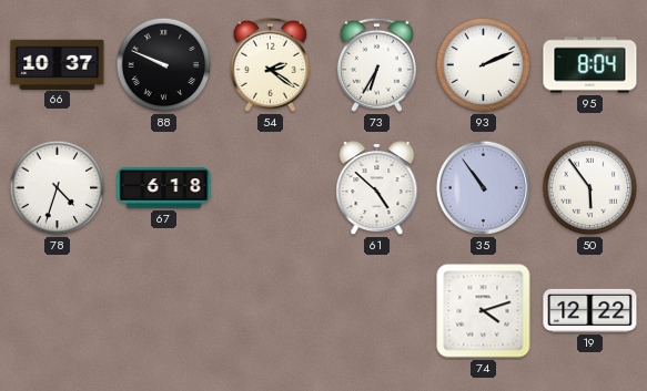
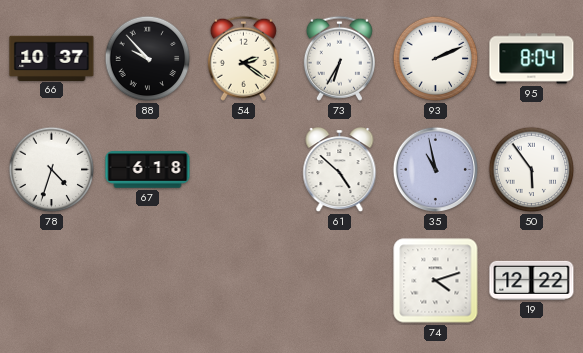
88: 9:49 -> 9:53
35: 10:54 -> 10:58
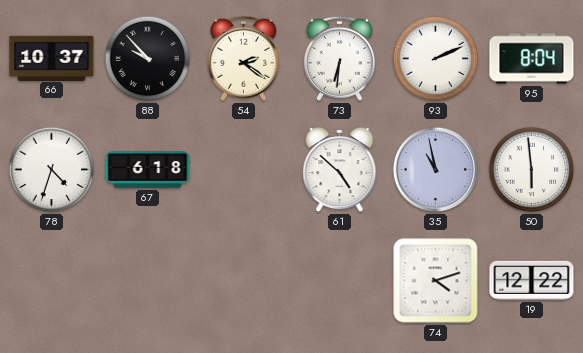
73: 6:35 -> 6:31
50: 5:54 -> 5:59
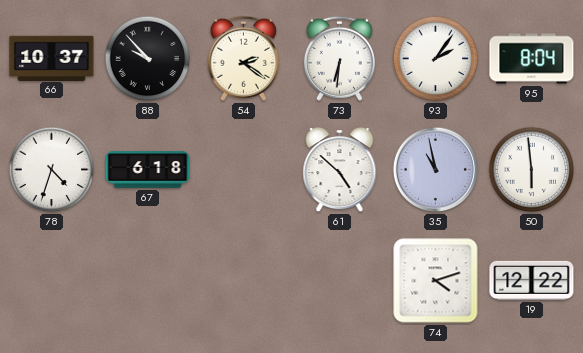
93: 2:11 -> 2:06
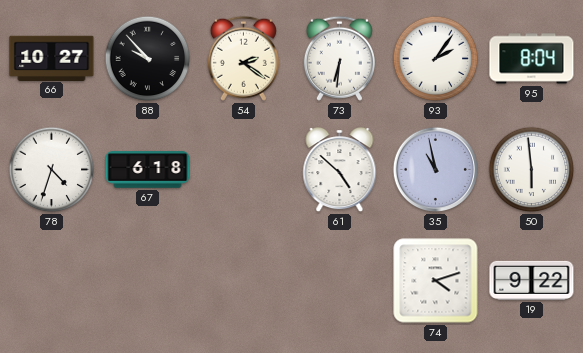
66: 10:37 -> 10:27
19: 12:22 -> 9:22
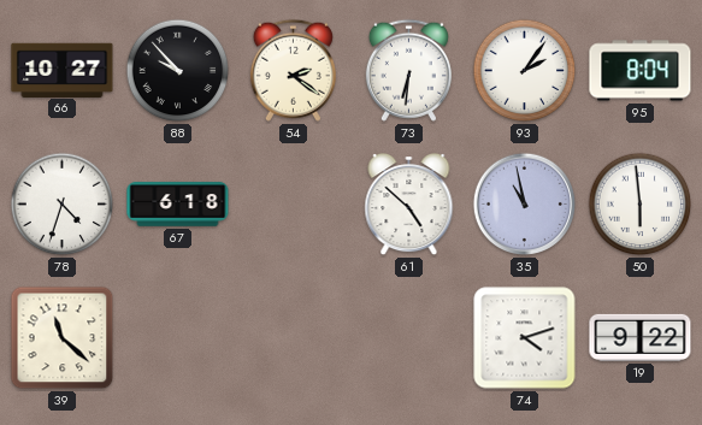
39: none -> 11:22
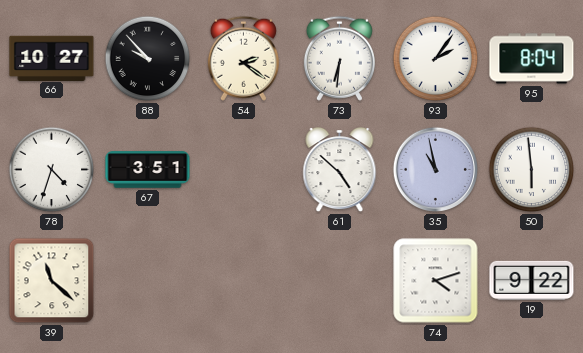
67: 6:18 -> 3:51
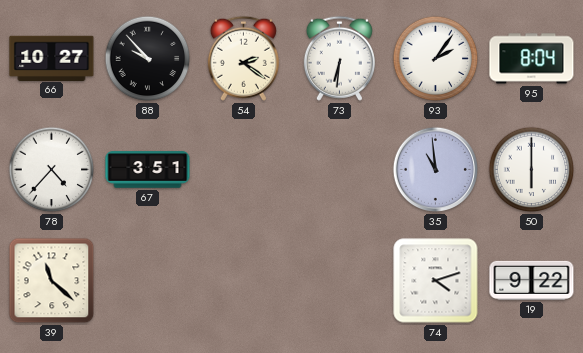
78: 4:33 -> 4:37
61: 4:52 -> none
35: 10:58 -> 10:59
50: 5:59 -> 6:00
